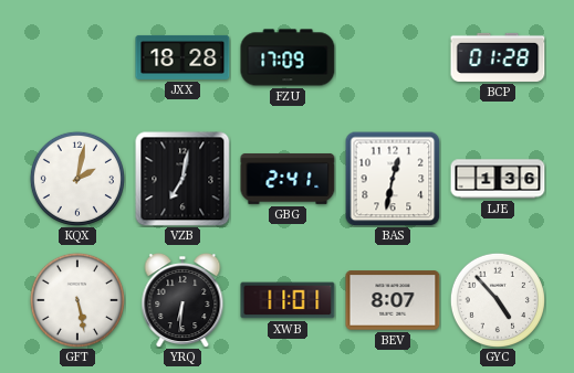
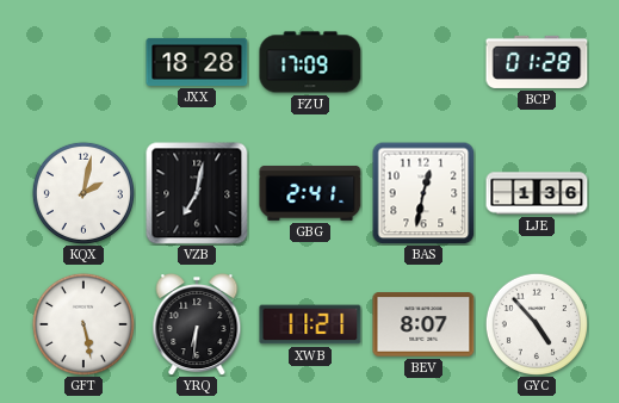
XWB: 11:01 -> 11:21
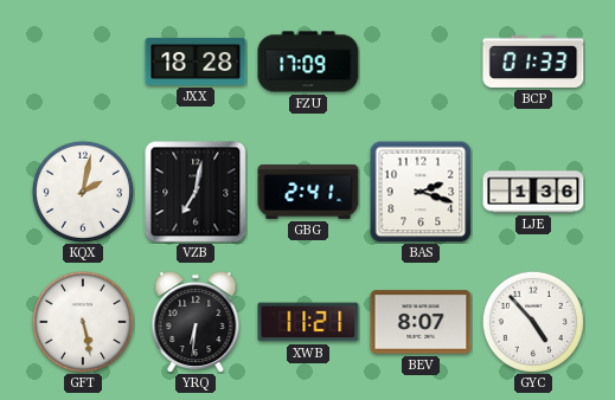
BCP: 01:28 -> 01:33
BAS: 12:32 -> 2:18
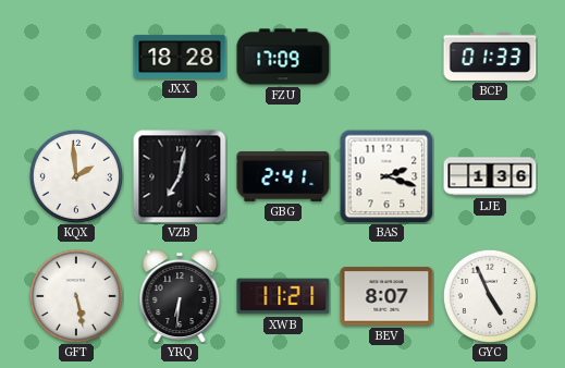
KQX: 2:02 -> 1:59
GYC: 4:53 -> 4:56
